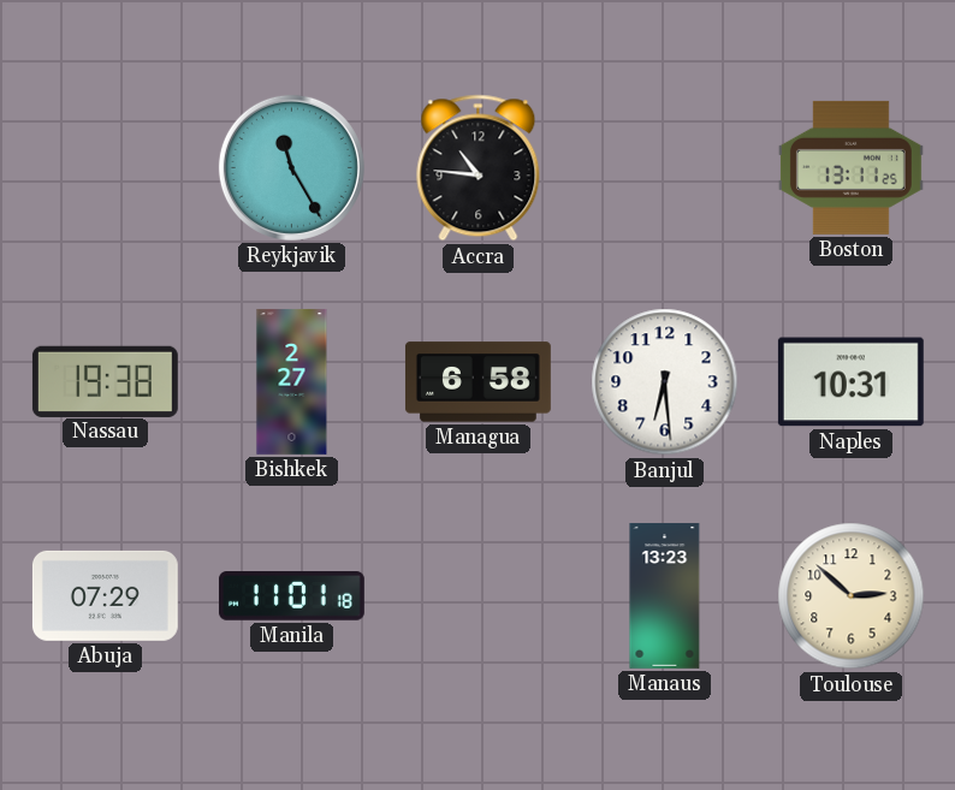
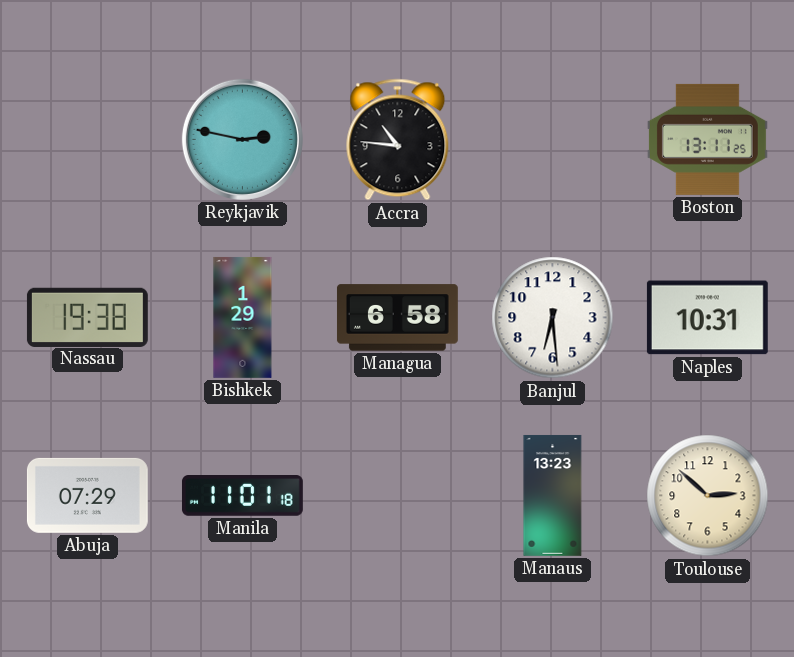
Reykjavik: 11:25 -> 2:47
Bishkek: 2:27 -> 1:29
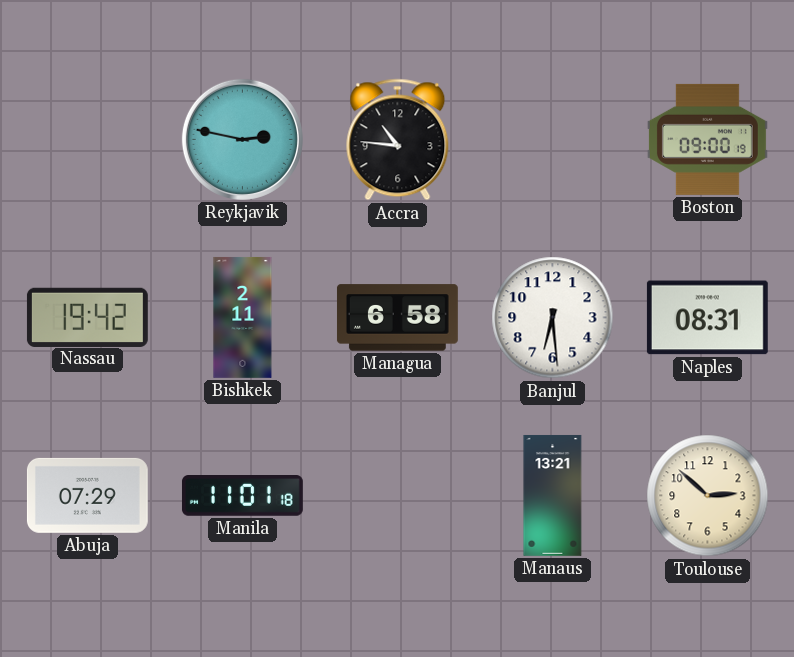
Boston: 13:11 -> 09:00
Nassau: 19:38 -> 19:42
Bishkek: 1:29 -> 2:11
Naples: 10:31 -> 08:31
Manaus: 13:23 -> 13:21
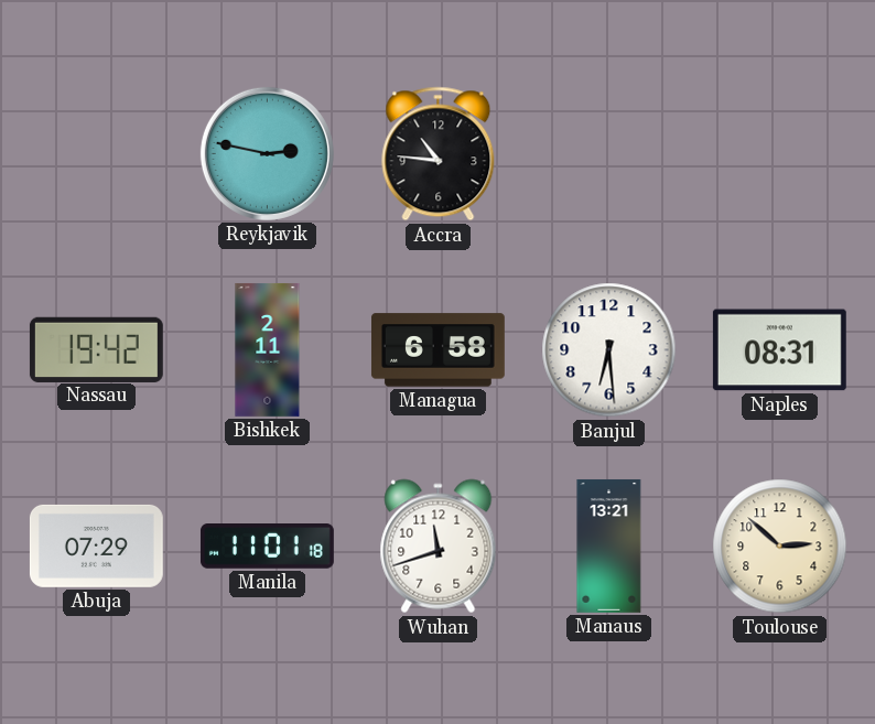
Boston: 09:00 -> none
Wuhan: none -> 11:42
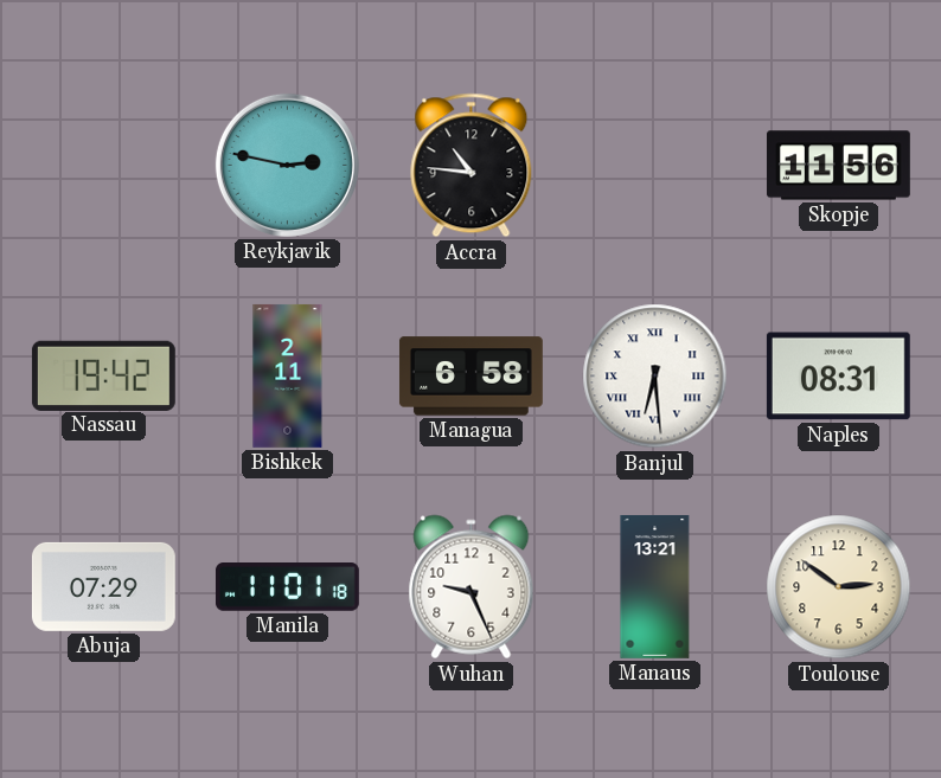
Skopje: none -> 11:56
Banjul numerals: Arabic -> Roman
Wuhan: 11:42 -> 9:26
Toulouse: 2:52 -> 2:51
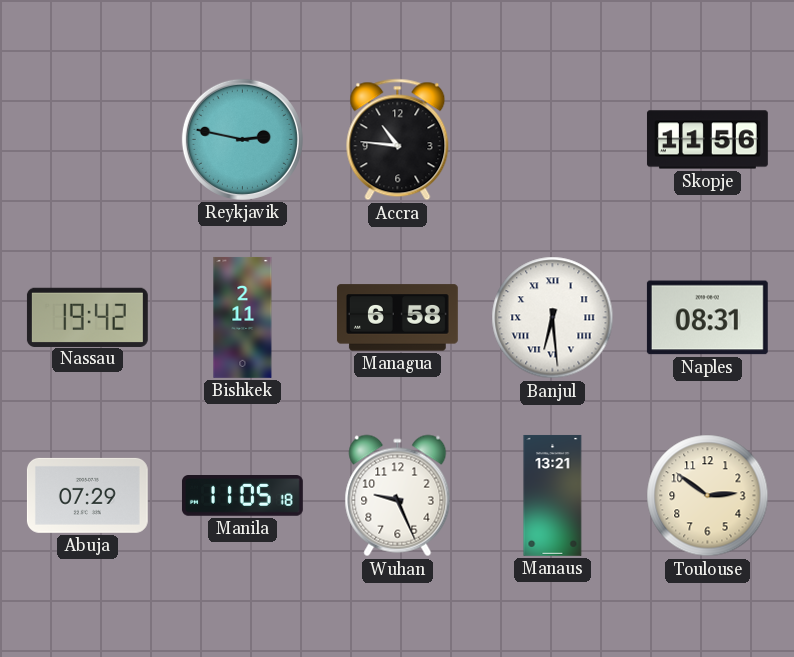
Manila: 11:01 -> 11:05
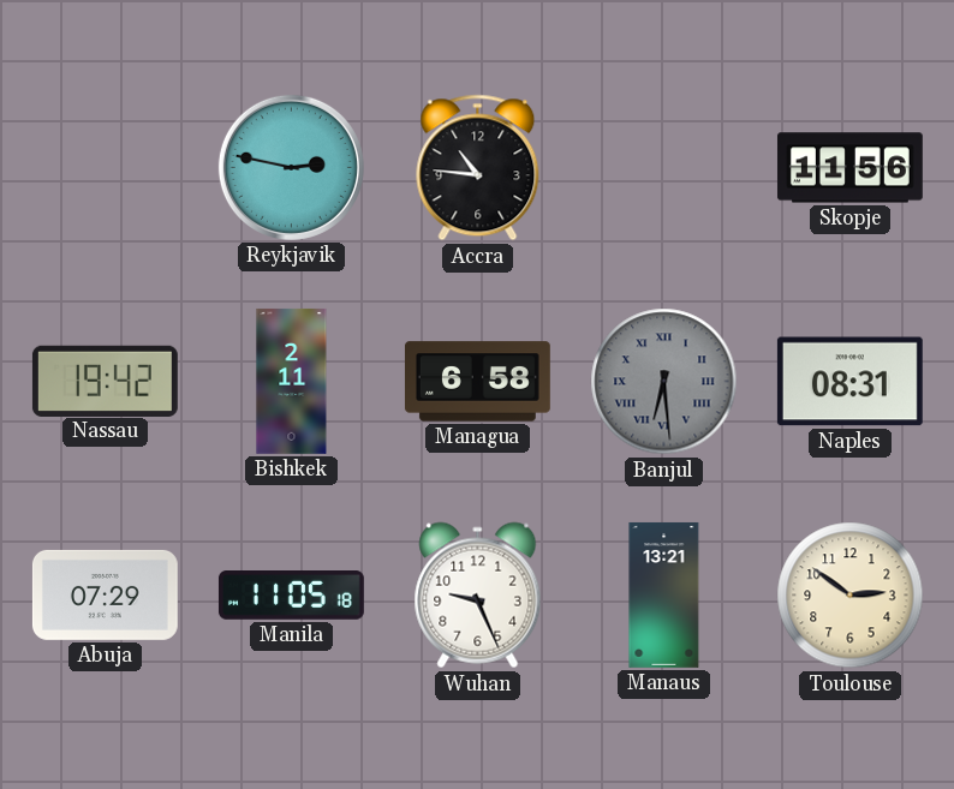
Banjul dial: white -> grey
